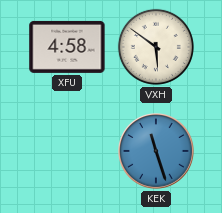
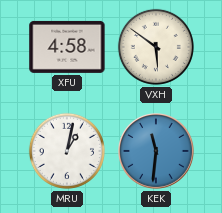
MRU: none -> 1:02
KEK: 11:27 -> 11:31
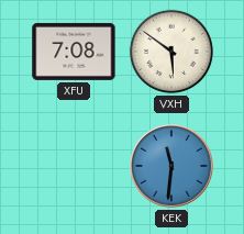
XFU: 4:58 -> 7:08
MRU: 1:02 -> none
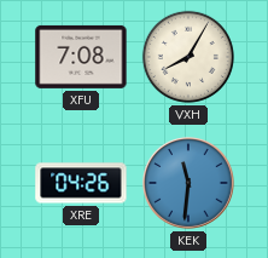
VXH: 5:51 -> 8:05
XRE: none -> 04:26
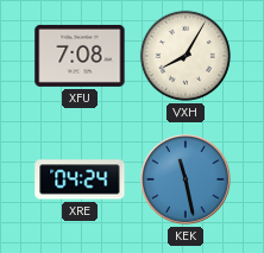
XRE: 04:26 -> 04:24
KEK: 11:31 -> 11:28
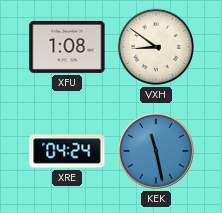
XFU: 7:08 -> 1:08
VXH: 8:05 -> 8:51
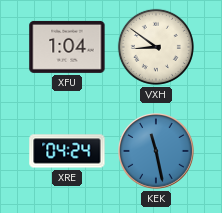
XFU: 1:08 -> 1:04
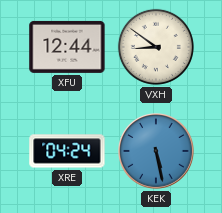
XFU: 1:04 -> 12:44
KEK: 11:28 -> 5:28
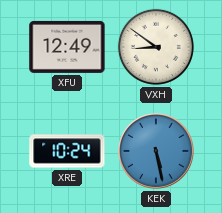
XFU: 12:44 -> 12:49
XRE: 04:24 -> 10:24
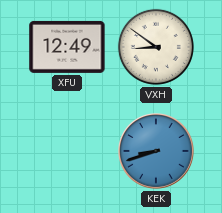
XRE: 10:24 -> none
KEK: 5:28 -> 8:42
